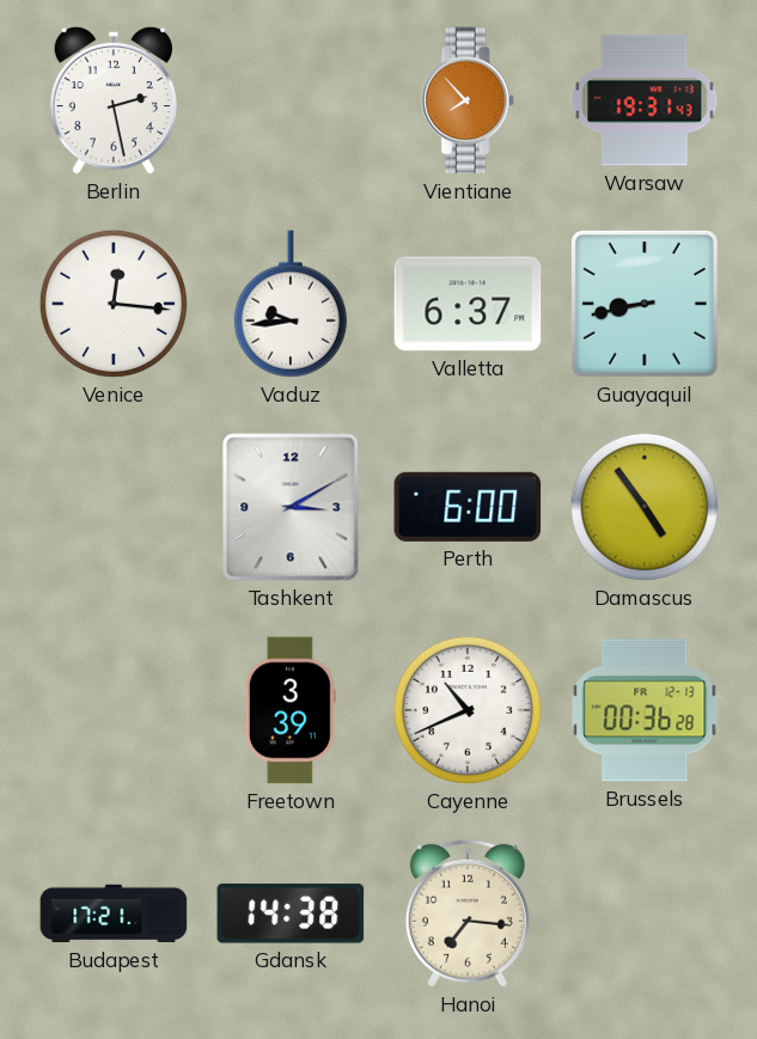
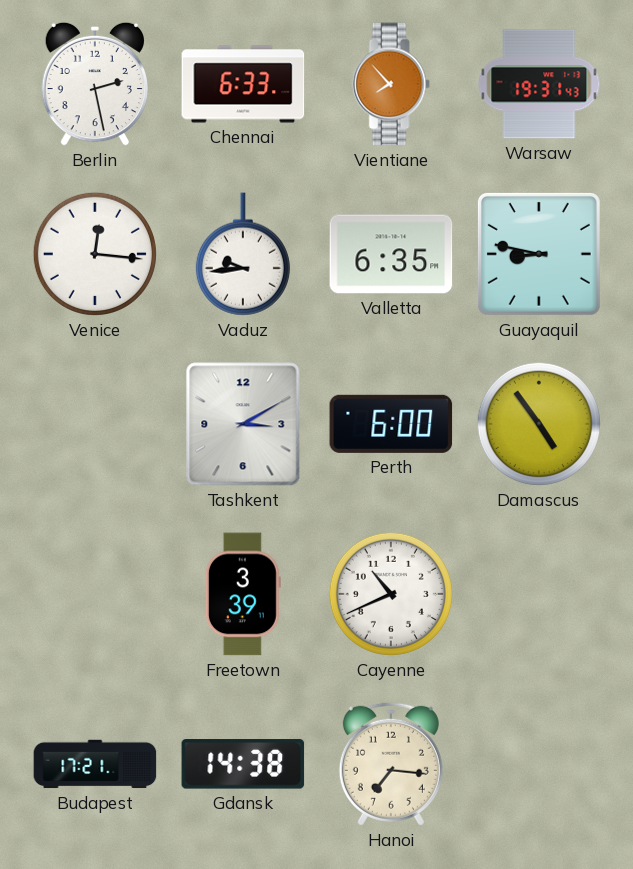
Chennai: none -> 6:33
Valletta: 6:37 -> 6:35
Guayaquil: 8:43 -> 8:47
Brussels: 00:36 -> none
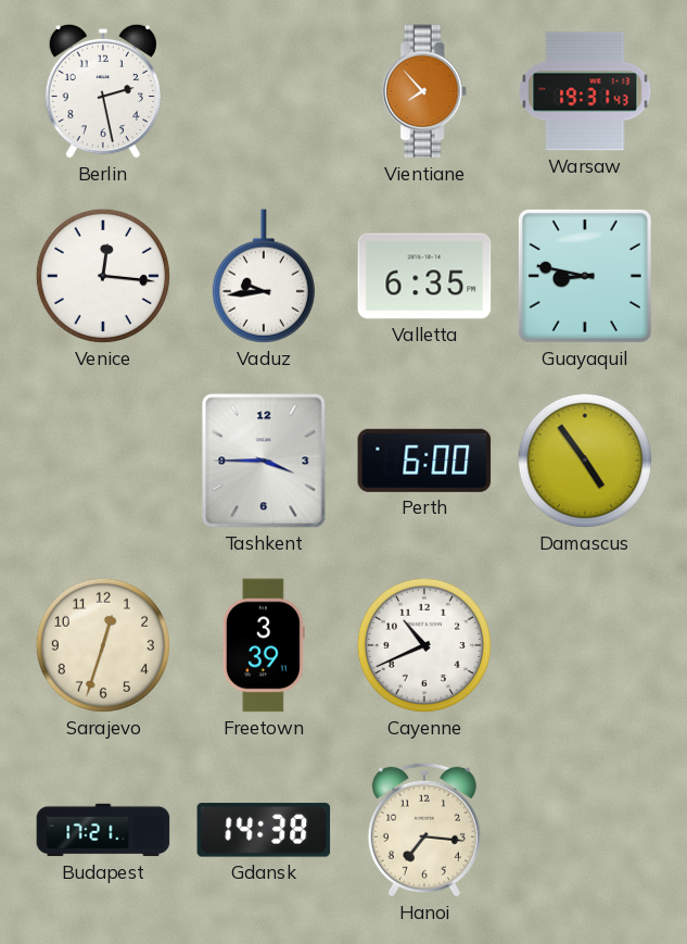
Chennai: 6:33 -> none
Tashkent: 3:10 -> 3:45
Sarajevo: none -> 12:33
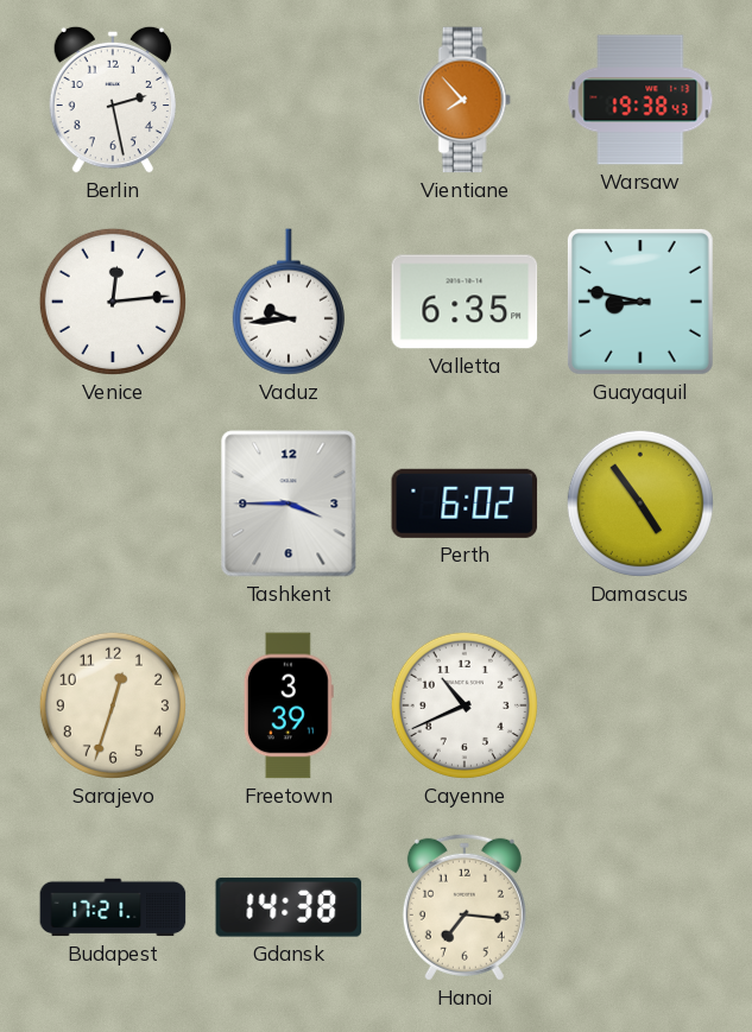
Warsaw: 19:31 -> 19:38
Venice: 12:16 -> 12:14
Perth: 6:00 -> 6:02
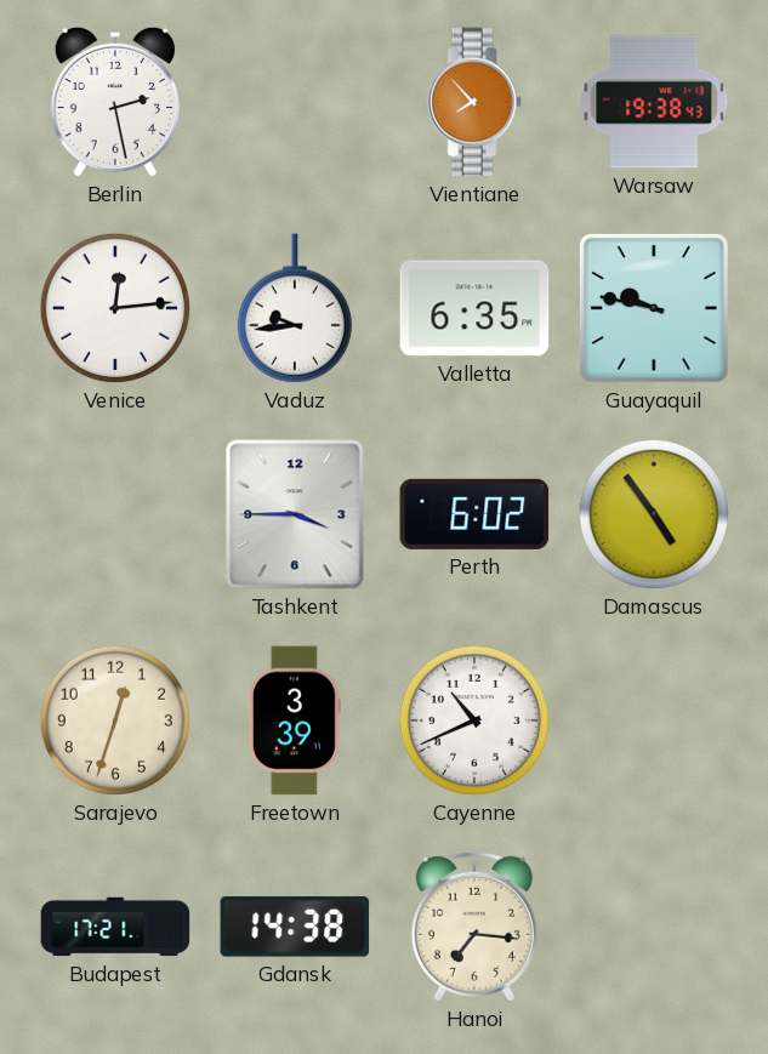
Guayaquil: 8:47 -> 9:47
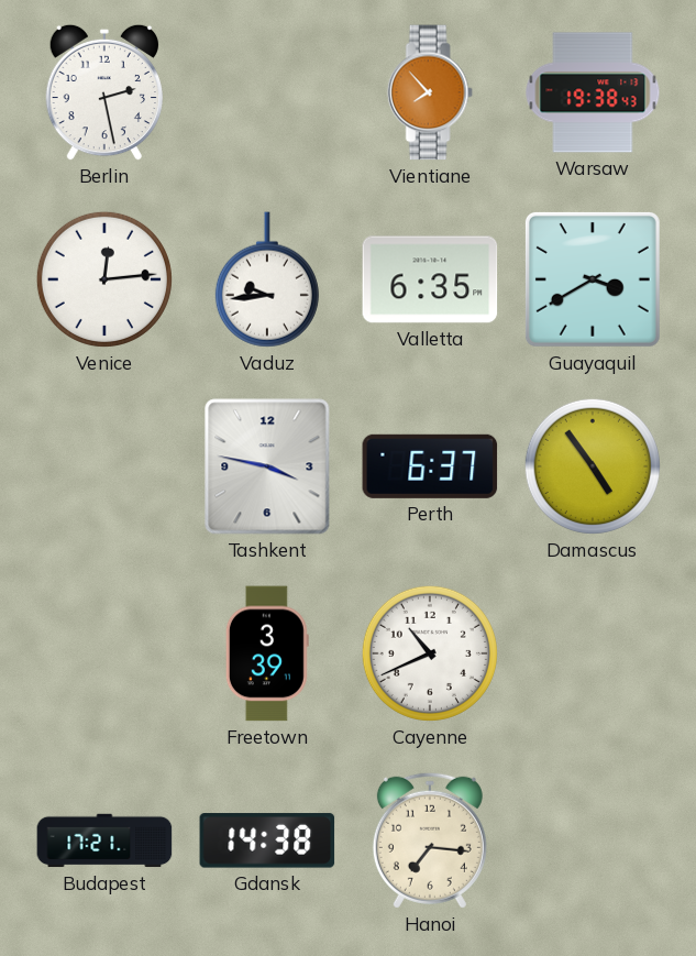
Guayaquil: 9:47 -> 3:40
Tashkent: 3:45 -> 3:47
Perth: 6:02 -> 6:37
Sarajevo: 12:33 -> none
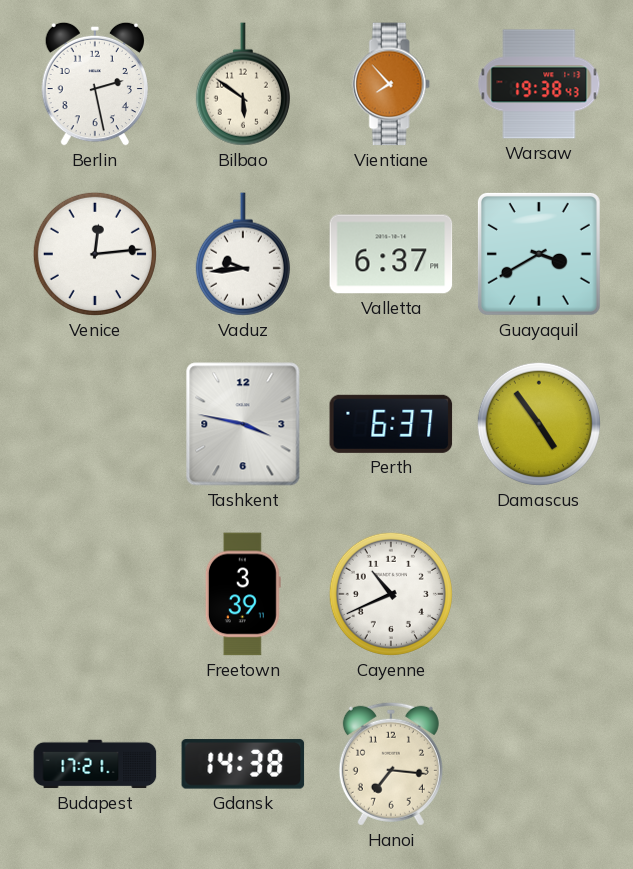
Bilbao: none -> 5:51
Valletta: 6:35 -> 6:37
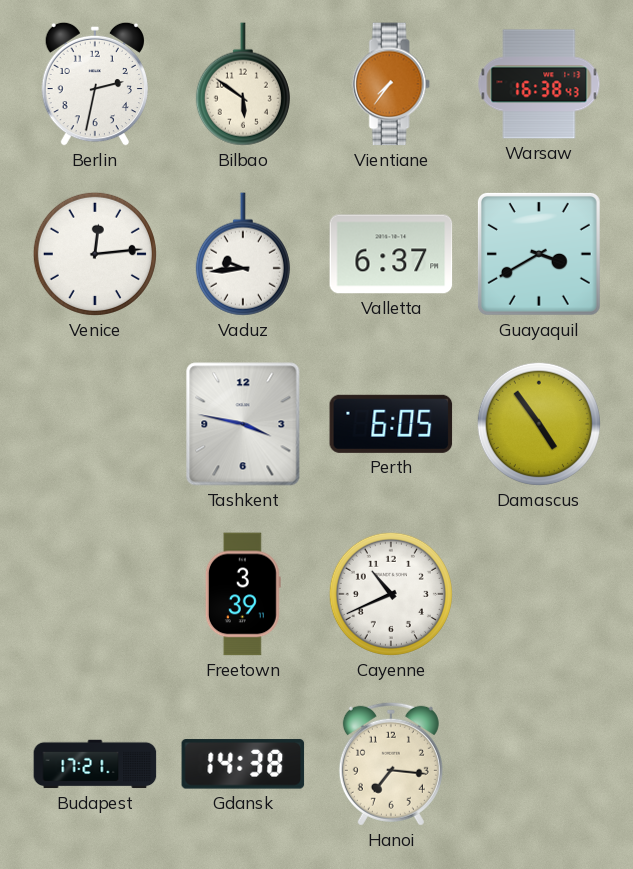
Berlin: 2:28 -> 2:32
Vientiane: 7:53 -> 7:36
Warsaw: 19:38 -> 16:38
Perth: 6:37 -> 6:05
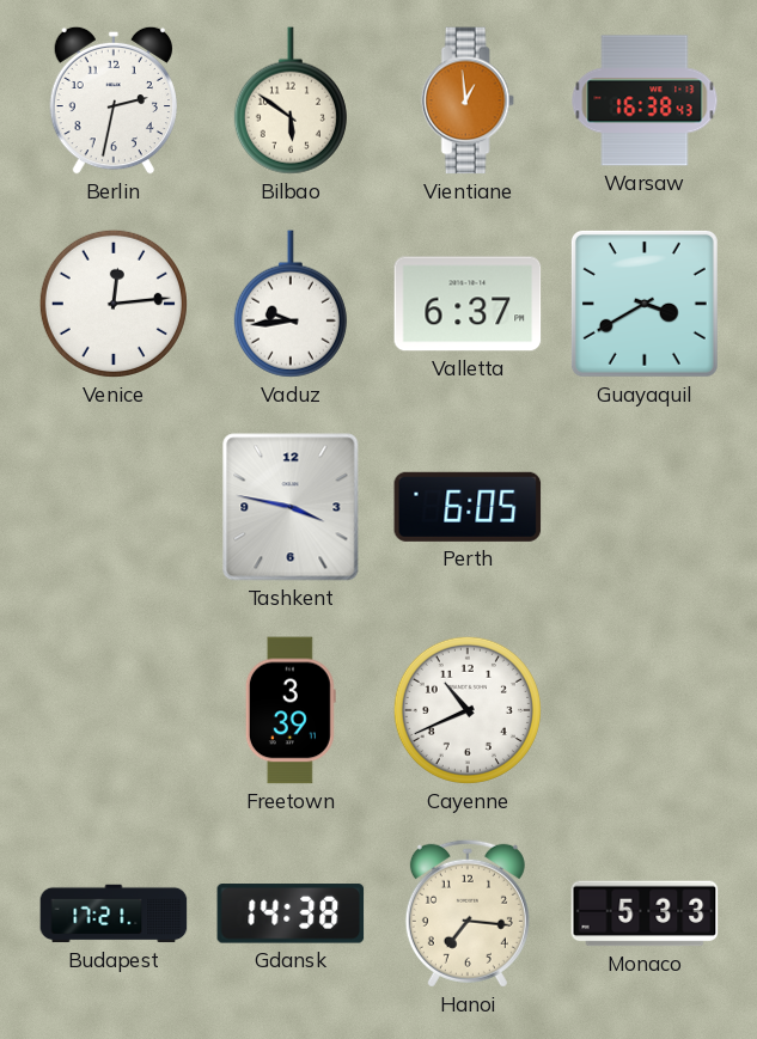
Vientiane: 7:36 -> 12:59
Damascus: 4:54 -> none
Monaco: none -> 5:33
